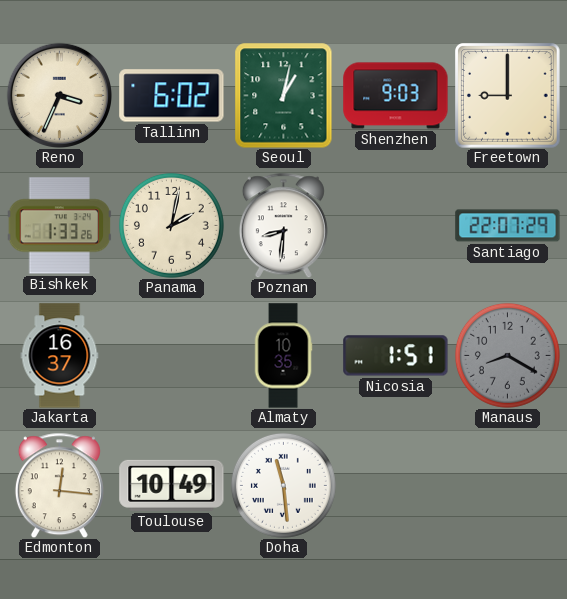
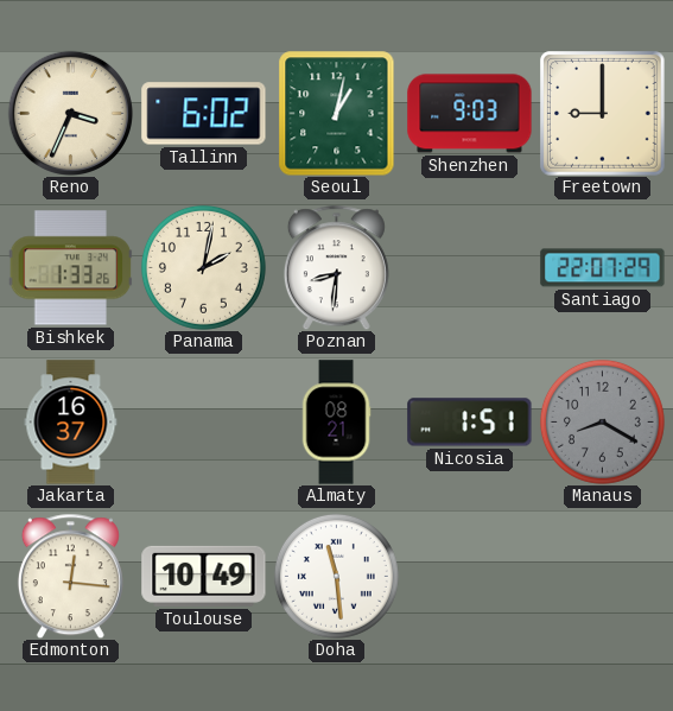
Almaty: 10:35 -> 08:21
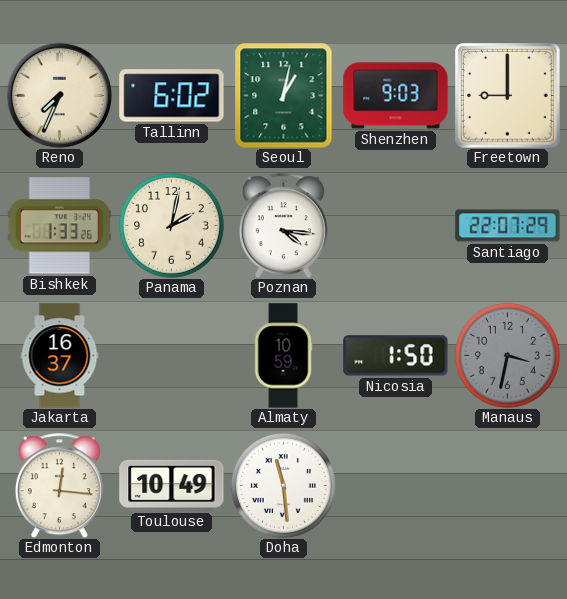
Reno: 3:34 -> 7:34
Poznan: 8:31 -> 4:16
Almaty: 08:21 -> 10:59
Nicosia: 1:51 -> 1:50
Manaus: 8:20 -> 3:32
